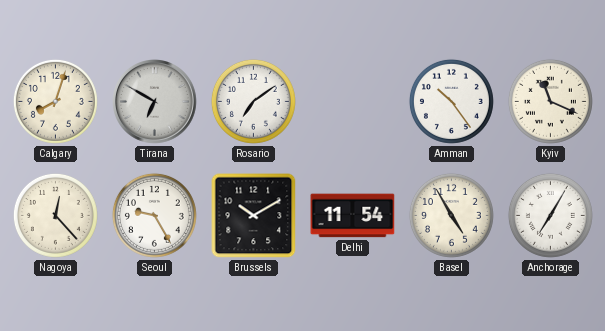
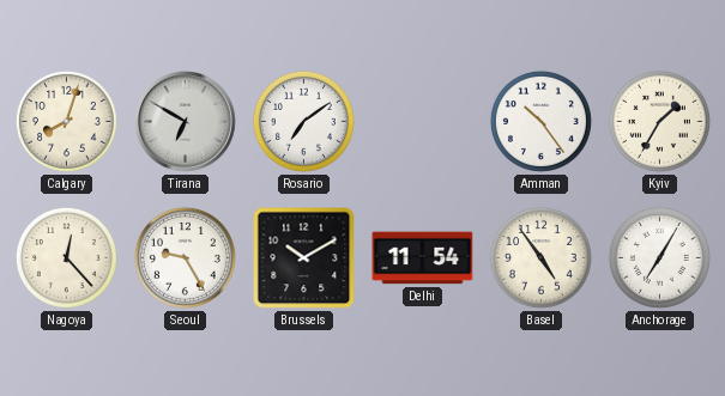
Kyiv: 11:19 -> 1:35
Basel: 4:55 -> 4:54
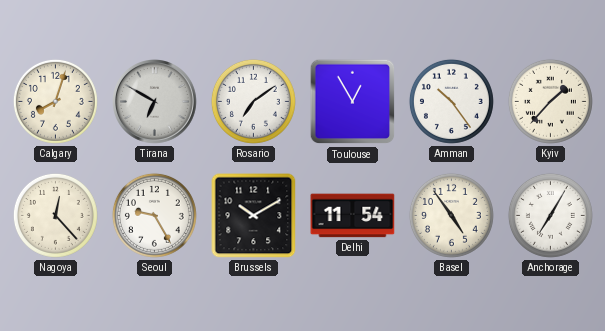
Toulouse: none -> 12:55
Kyiv: 1:35 -> 1:37
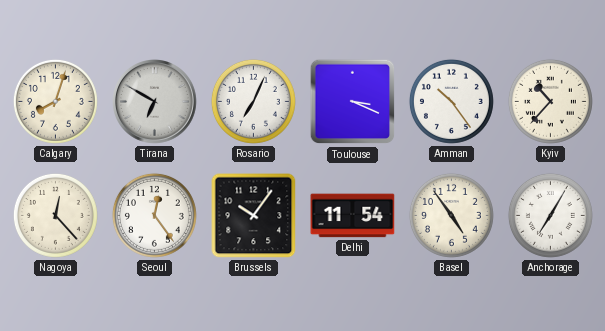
Rosario: 7:09 -> 7:04
Toulouse: 12:55 -> 3:19
Kyiv: 1:37 -> 10:37
Seoul: 9:25 -> 12:24
Brussels: 10:10 -> 10:06
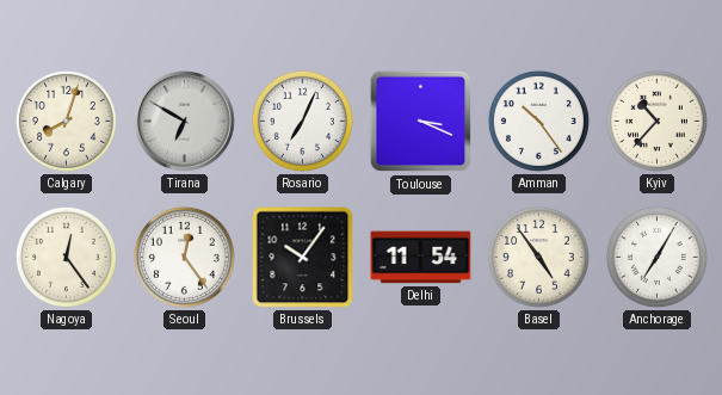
Nagoya: 12:23 -> 12:24
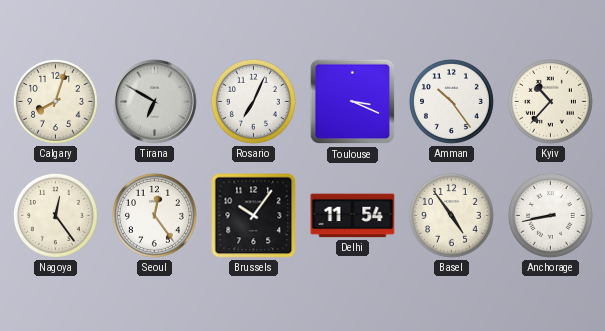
Anchorage: 7:05 -> 8:43
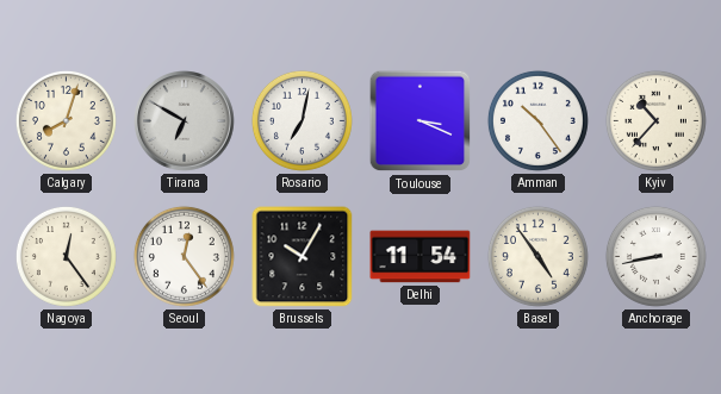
Rosario: 7:04 -> 7:02
Brussels: 10:06 -> 10:05
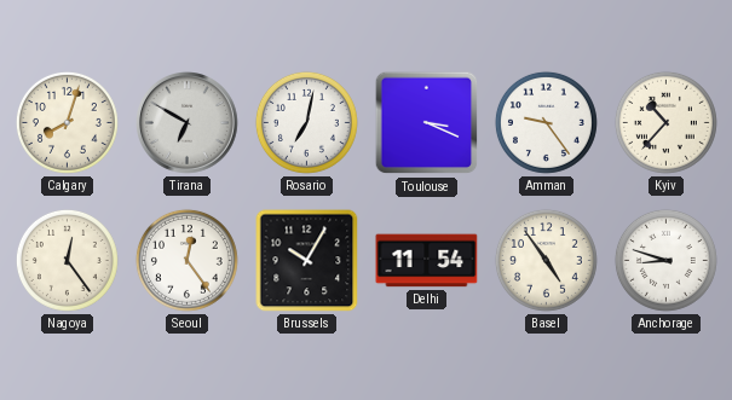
Amman: 10:24 -> 9:24
Anchorage: 8:43 -> 8:48
